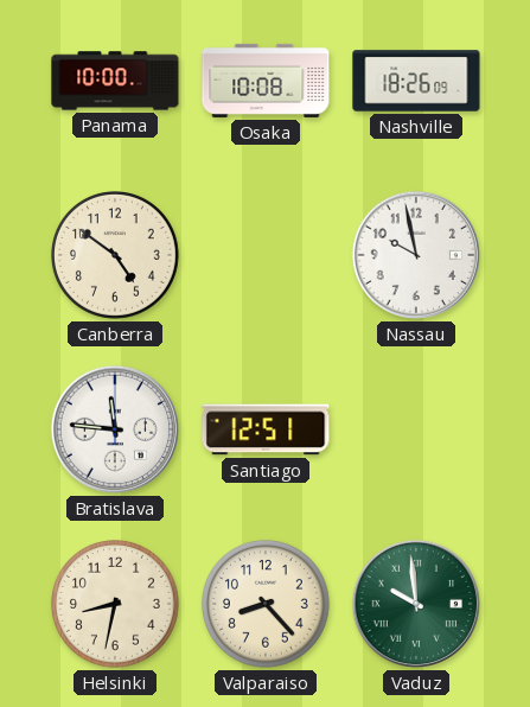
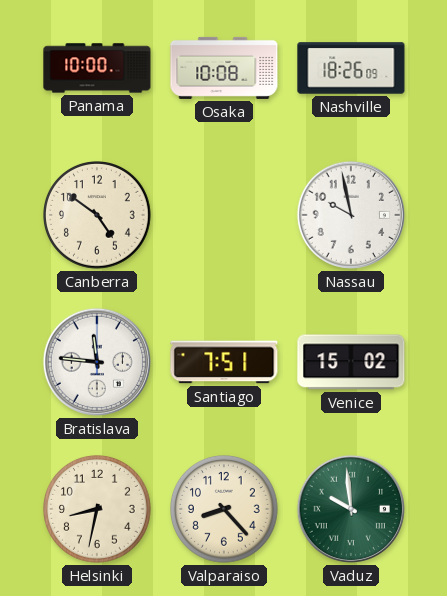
Santiago: 12:51 -> 7:51
Venice: none -> 15:02
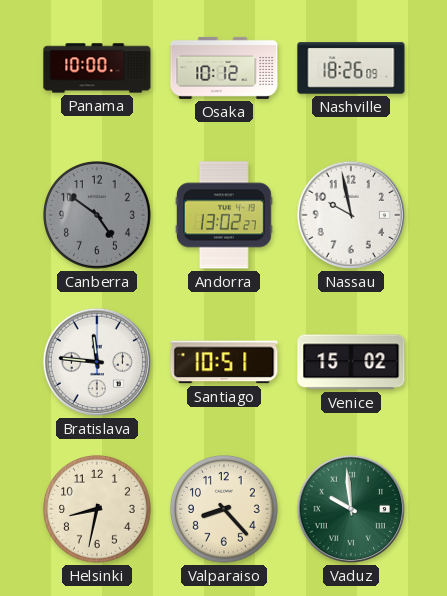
Osaka: 10:08 -> 10:12
Canberra dial: cream -> grey
Andorra: none -> 13:02
Santiago: 7:51 -> 10:51
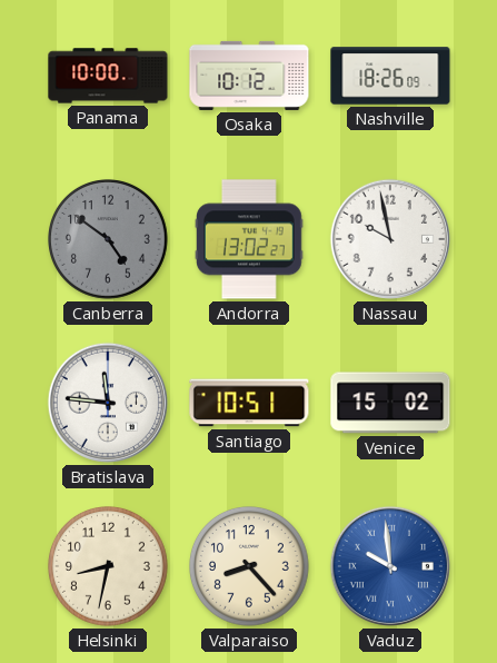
Vaduz dial: green -> blue
